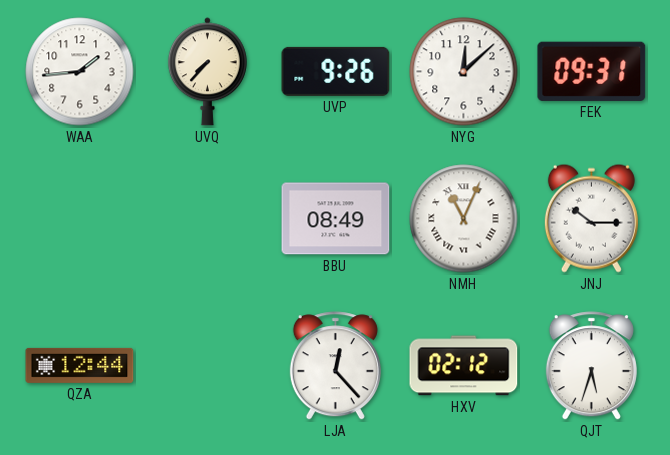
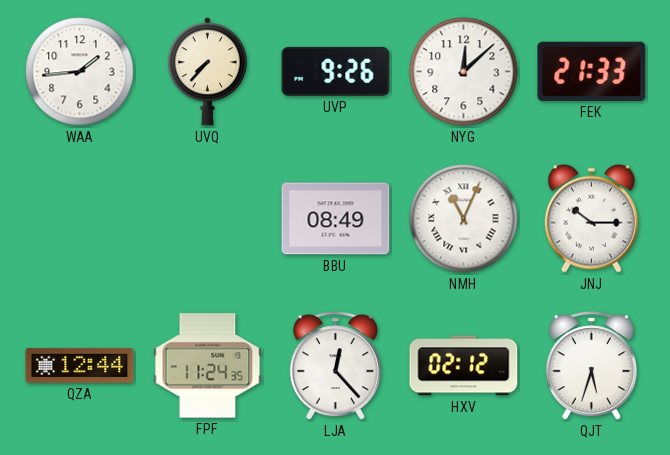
FEK: 09:31 -> 21:33
FPF: none -> 11:24
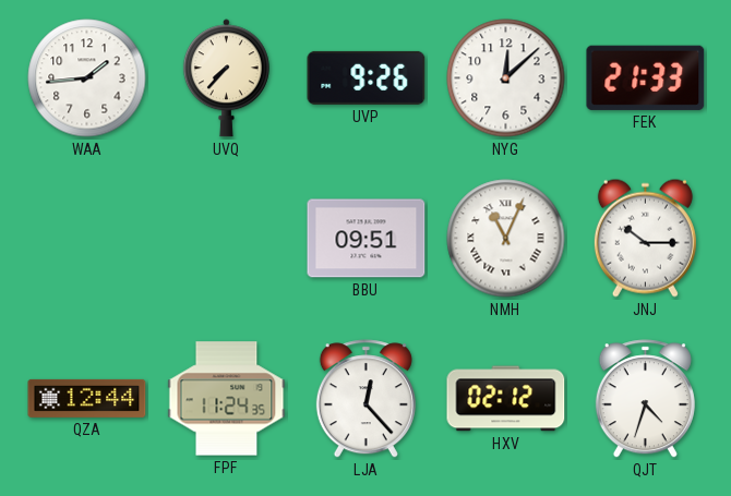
BBU: 08:49 -> 09:51
QJT: 5:33 -> 4:33
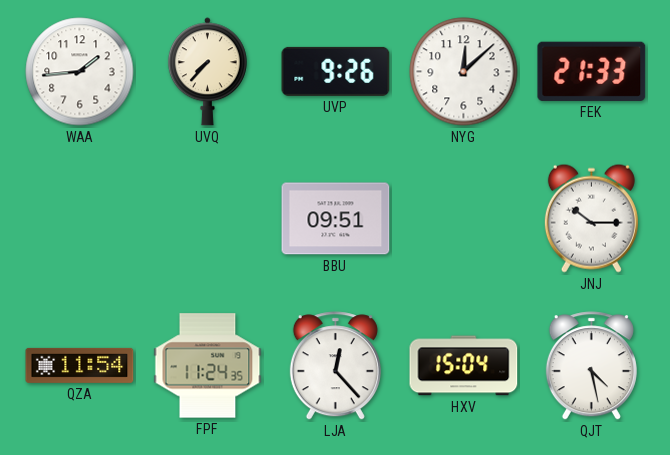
NMH: 11:04 -> none
QZA: 12:44 -> 11:54
HXV: 02:12 -> 15:04
QJT: 4:33 -> 4:28
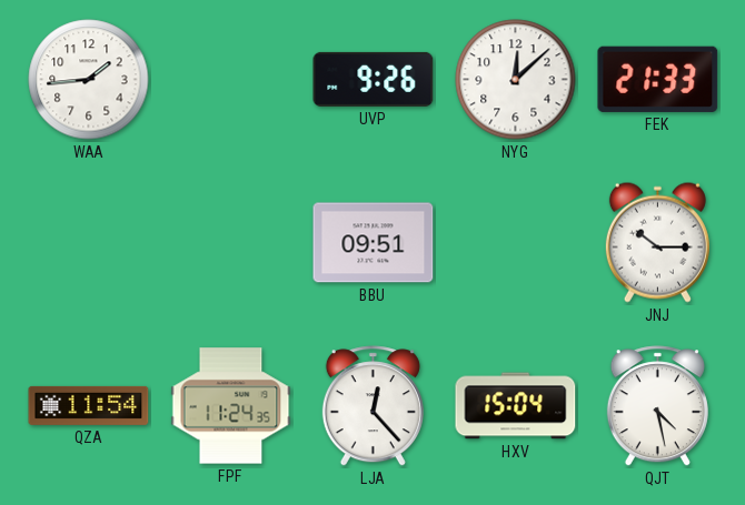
UVQ: 7:37 -> none
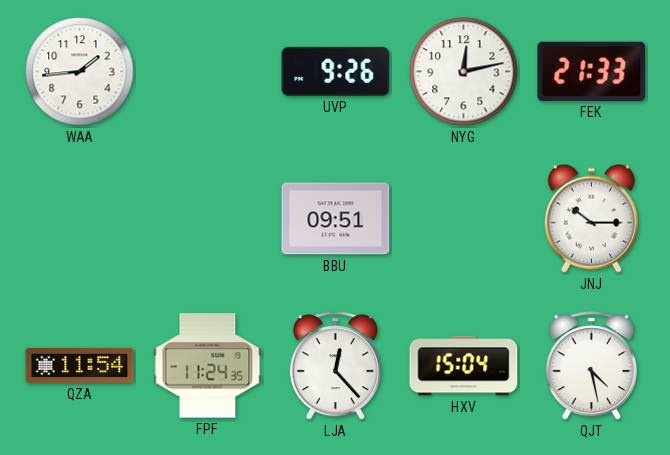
NYG: 12:08 -> 12:13
